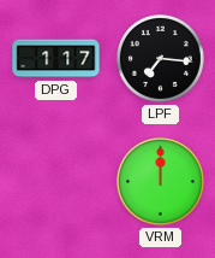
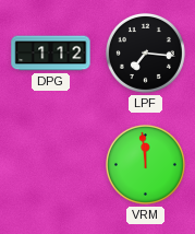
DPG: 1:17 -> 1:12
VRM: 12:00 -> 11:59
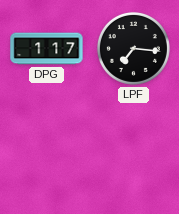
DPG: 1:12 -> 1:17
VRM: 11:59 -> none
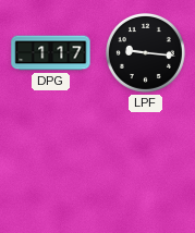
LPF: 7:16 -> 9:16
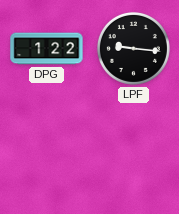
DPG: 1:17 -> 1:22
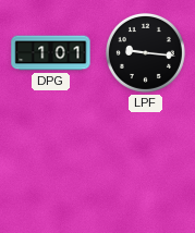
DPG: 1:22 -> 1:01
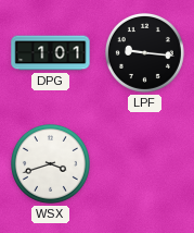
WSX: none -> 3:42
